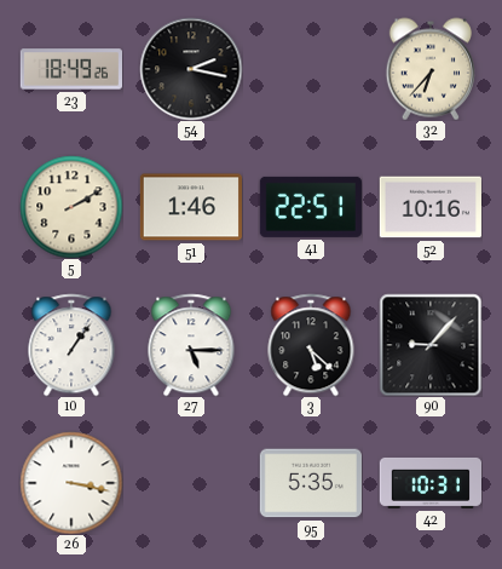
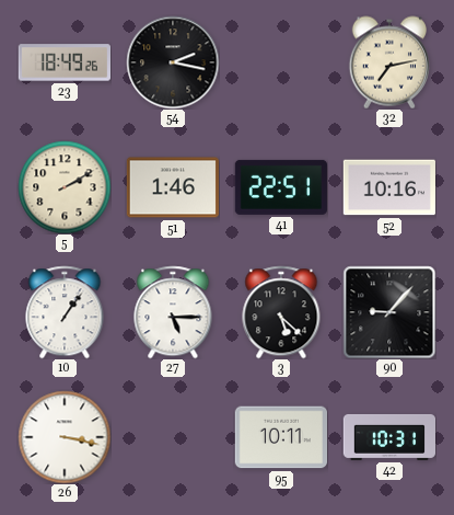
32: 6:37 -> 7:13
95: 5:35 -> 10:11
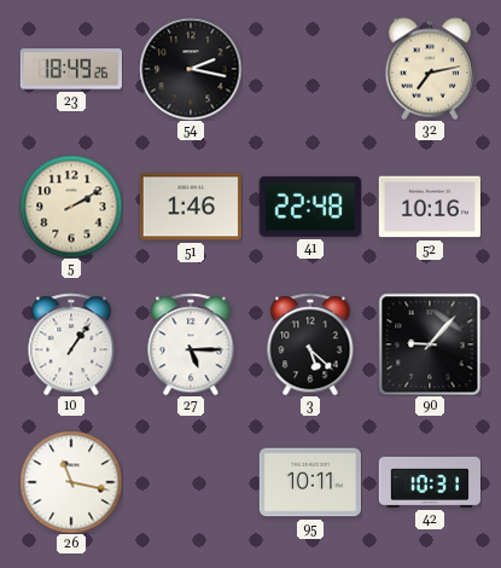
41: 22:51 -> 22:48
26: 3:17 -> 11:17
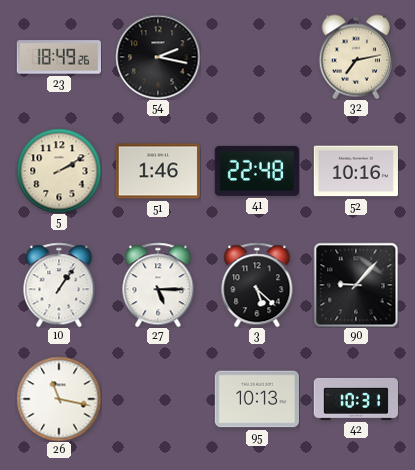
95: 10:11 -> 10:13
